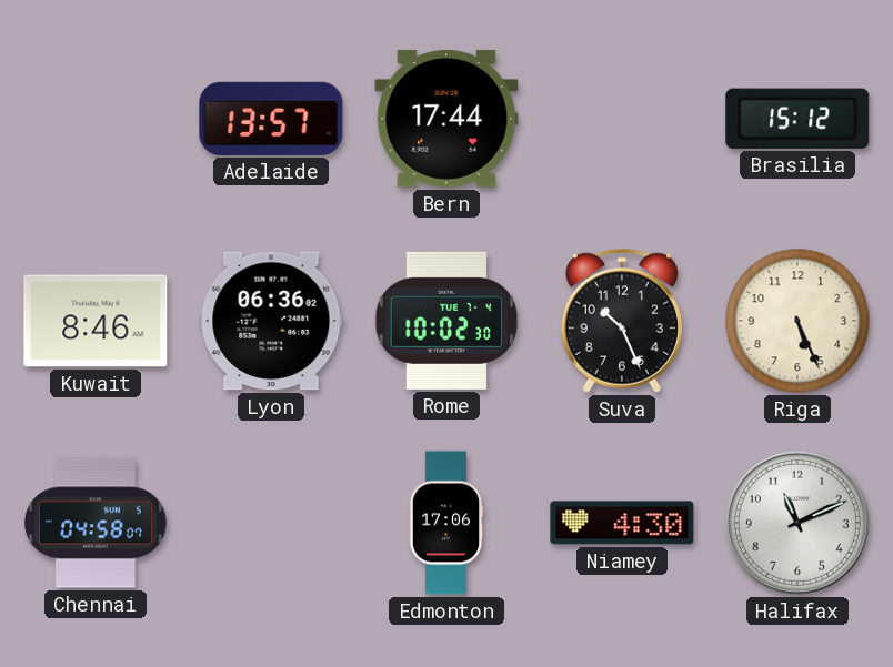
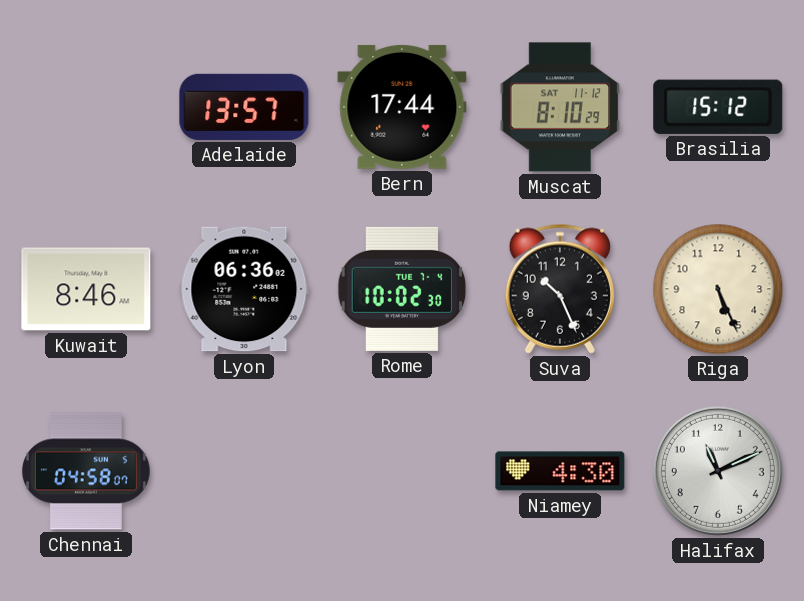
Muscat: none -> 8:10
Edmonton: 17:06 -> none
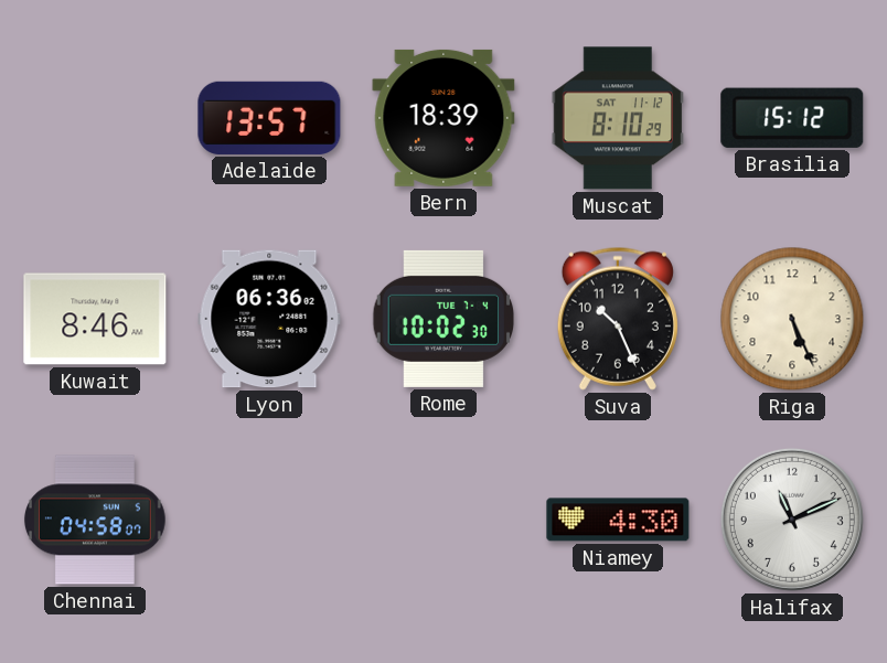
Bern: 17:44 -> 18:39
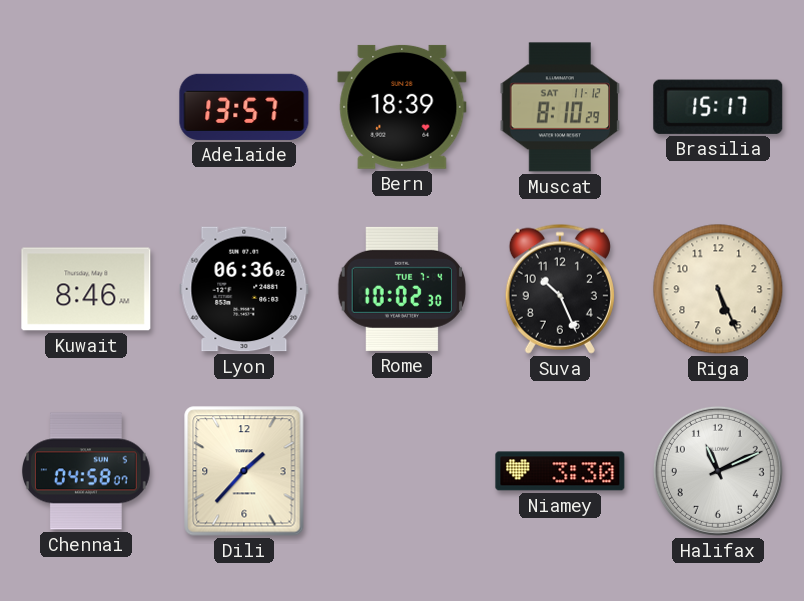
Brasilia: 15:12 -> 15:17
Dili: none -> 1:37
Niamey: 4:30 -> 3:30
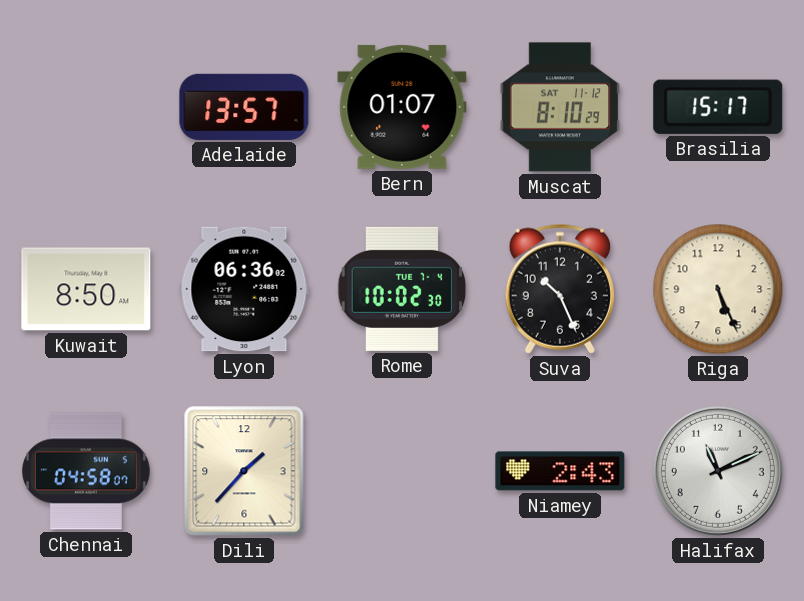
Bern: 18:39 -> 01:07
Kuwait: 8:46 -> 8:50
Niamey: 3:30 -> 2:43
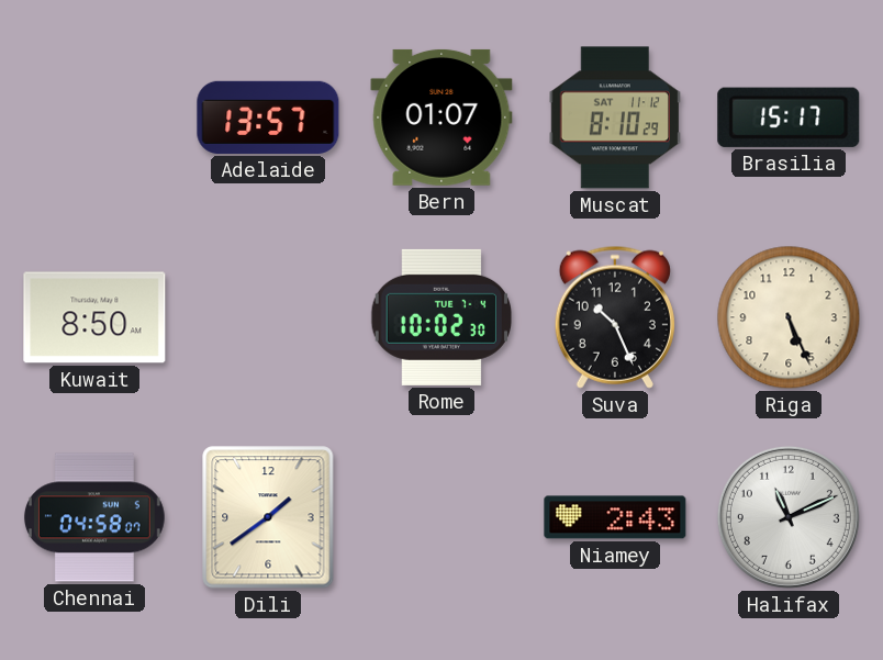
Lyon: 06:36 -> none
Dili: 1:37 -> 1:39
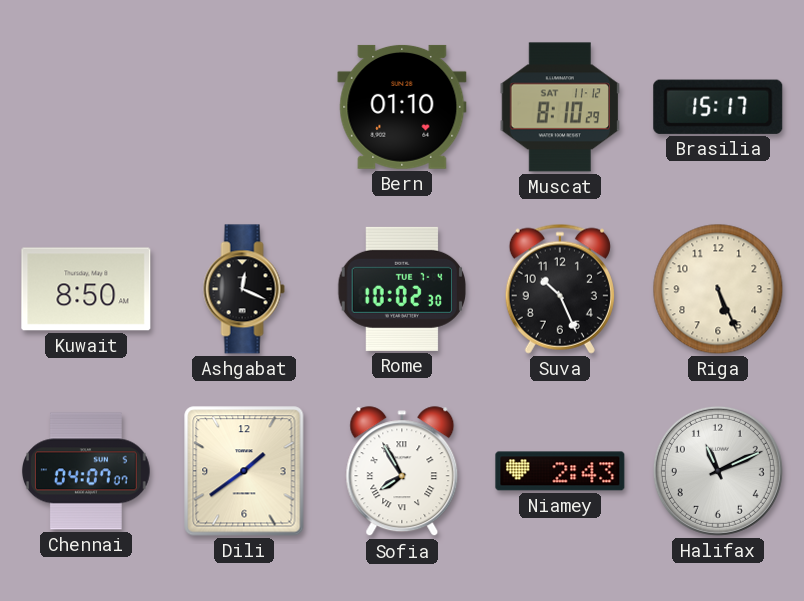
Adelaide: 13:57 -> none
Bern: 01:07 -> 01:10
Ashgabat: none -> 12:19
Chennai: 04:58 -> 04:07
Sofia: none -> 7:55
